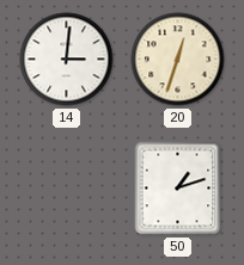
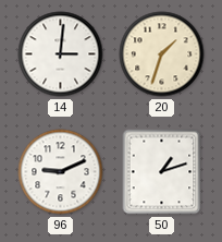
20: 12:33 -> 1:33
96: none -> 9:11
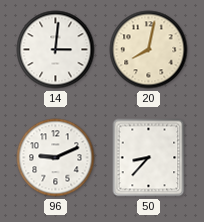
20: 1:33 -> 8:02
50: 1:12 -> 8:37
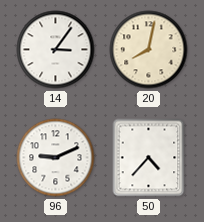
14: 3:01 -> 3:06
50: 8:37 -> 4:37
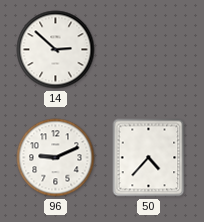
14: 3:06 -> 2:52
20: 8:02 -> none
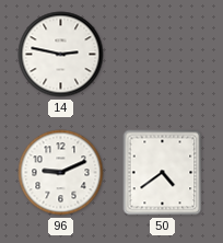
14: 2:52 -> 2:47
50: 4:37 -> 4:39
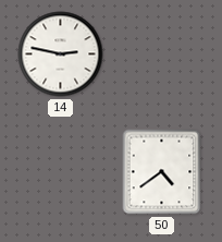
96: 9:11 -> none
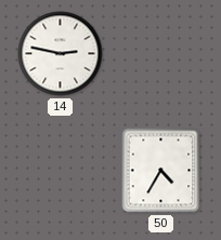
50: 4:39 -> 4:35
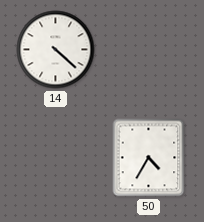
14: 2:47 -> 4:22
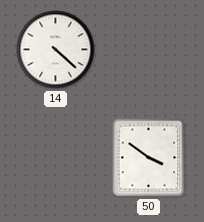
50: 4:35 -> 3:51
